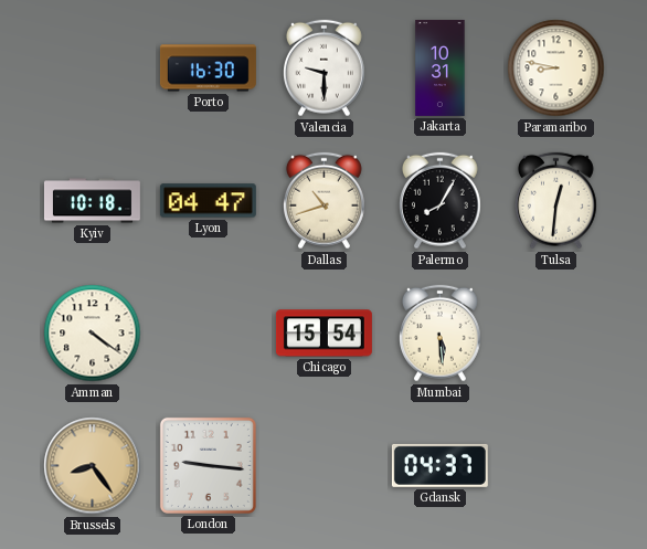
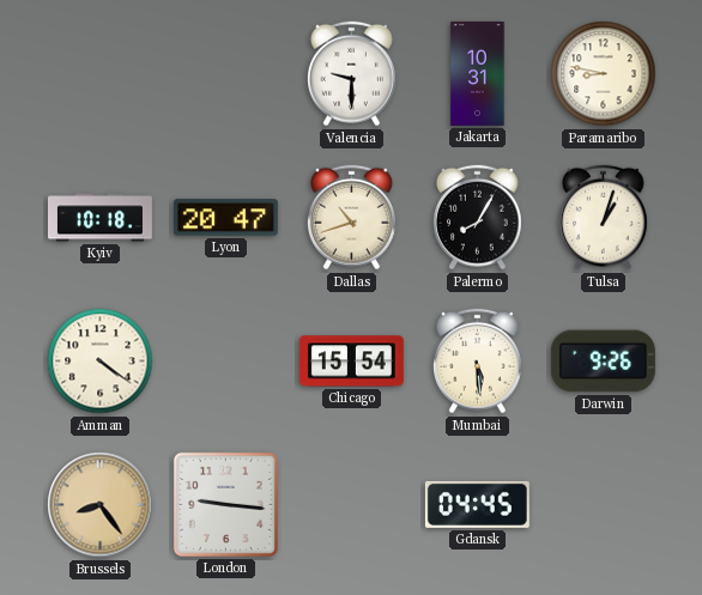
Porto: 16:30 -> none
Lyon: 04:47 -> 20:47
Tulsa: 12:31 -> 1:03
Darwin: none -> 9:26
Gdansk: 04:37 -> 04:45
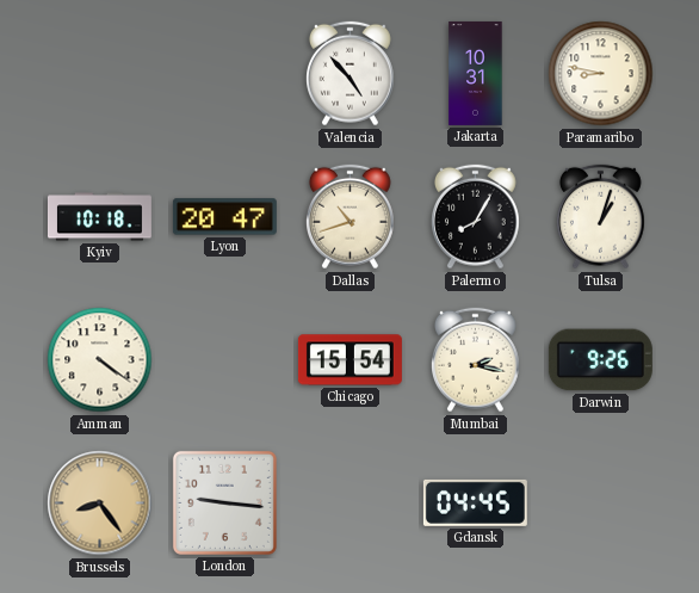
Valencia: 9:30 -> 4:53
Mumbai: 5:29 -> 2:17
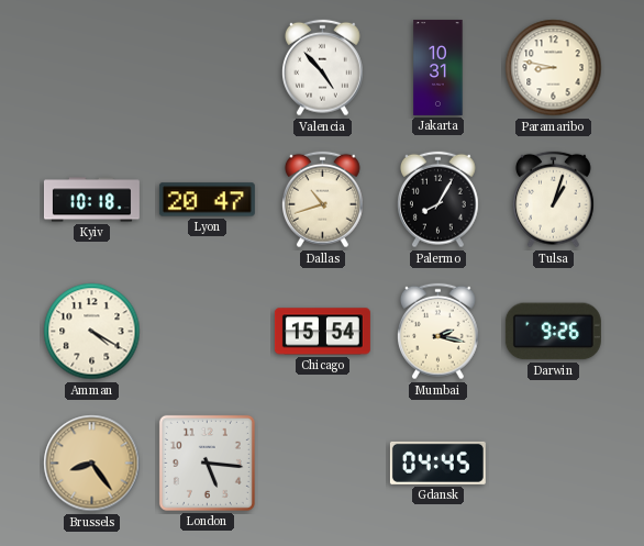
Amman: 4:21 -> 4:20
London: 9:16 -> 5:16
